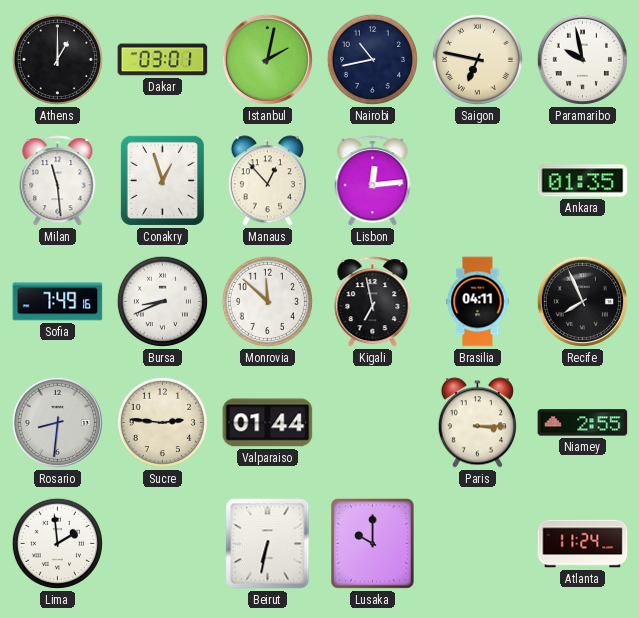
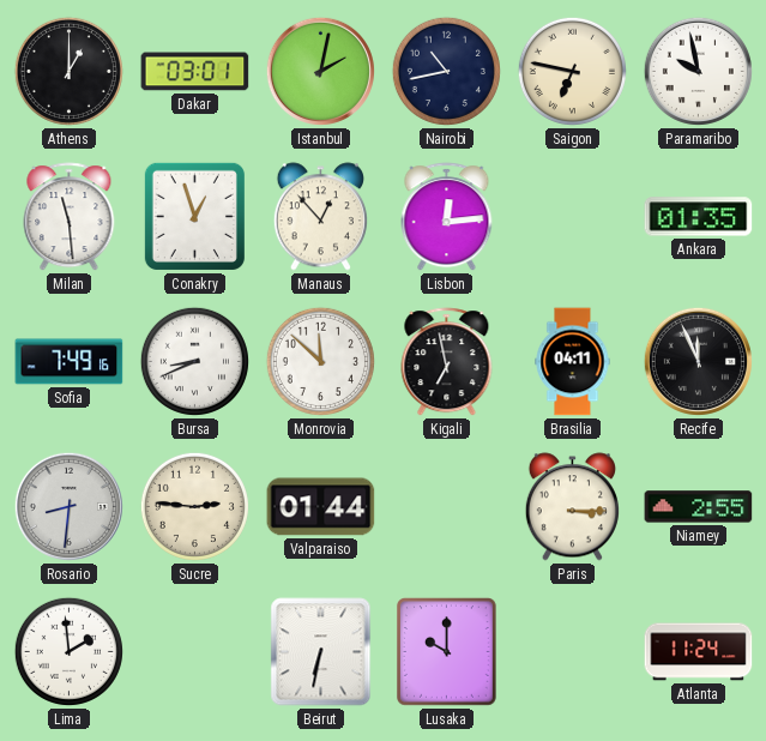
Recife: 7:56 -> 11:56
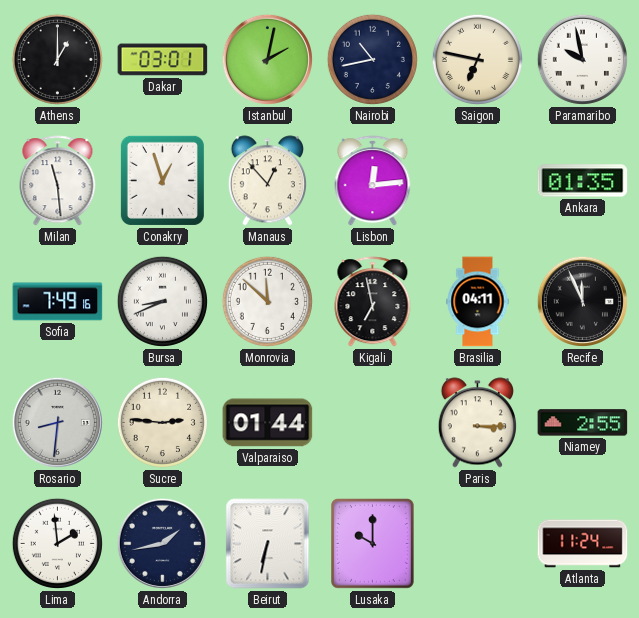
Andorra: none -> 1:43
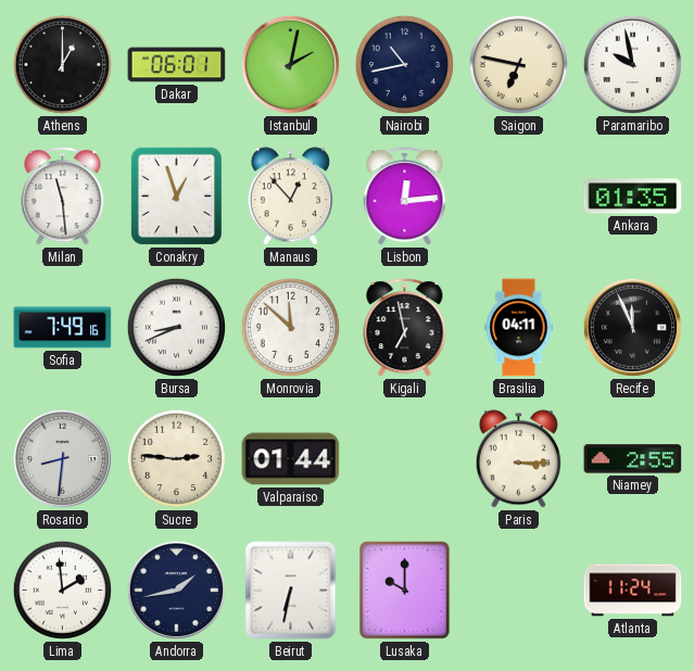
Dakar: 03:01 -> 06:01
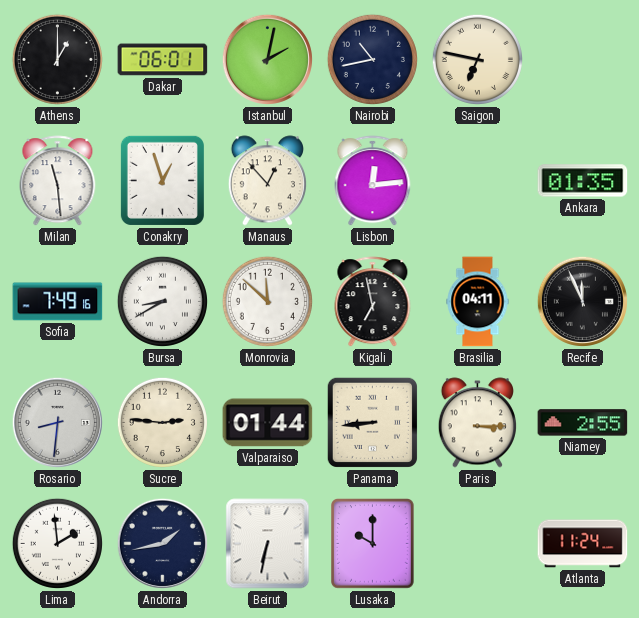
Paramaribo: 9:58 -> none
Bursa: 8:41 -> 8:40
Panama: none -> 8:44
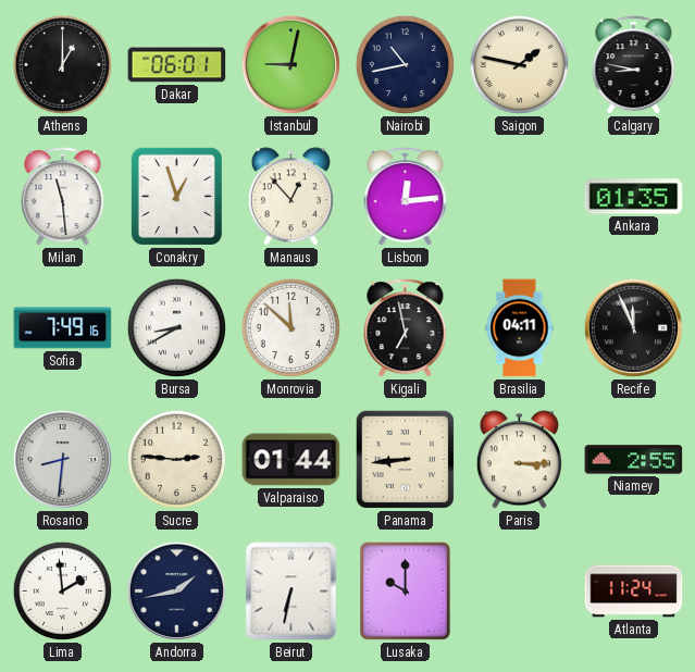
Istanbul: 2:02 -> 9:02
Saigon: 6:47 -> 1:47
Calgary: none -> 8:47
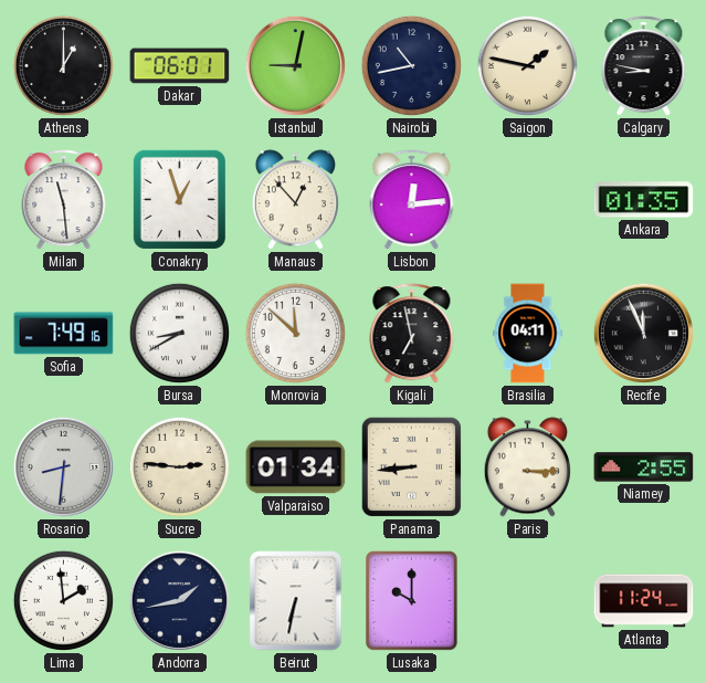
Valparaiso: 01:44 -> 01:34
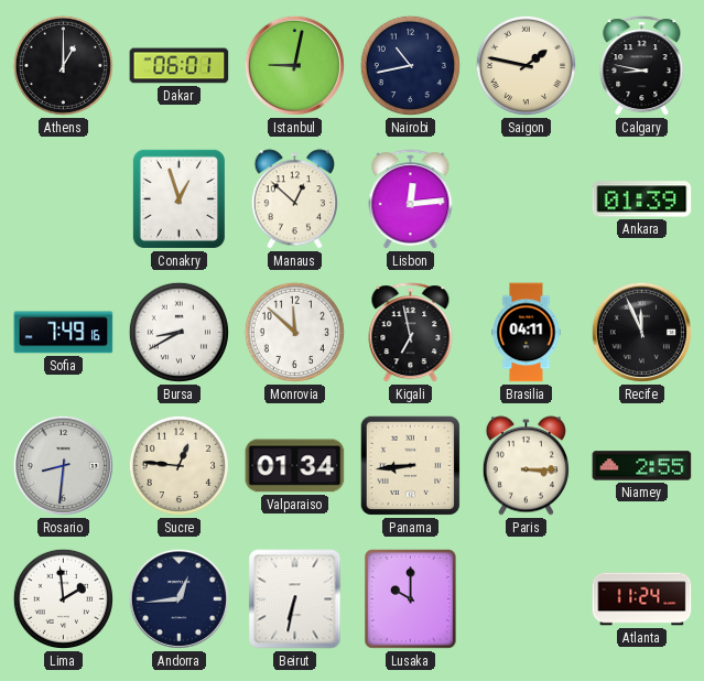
Milan: 11:29 -> none
Manaus: 12:53 -> 12:52
Ankara: 01:35 -> 01:39
Sucre: 2:46 -> 12:46
Andorra: 1:43 -> 12:44
